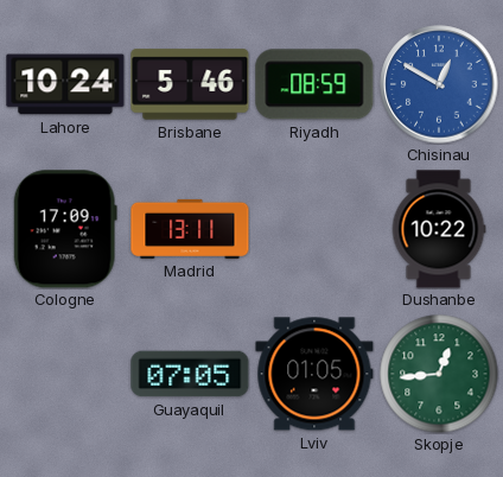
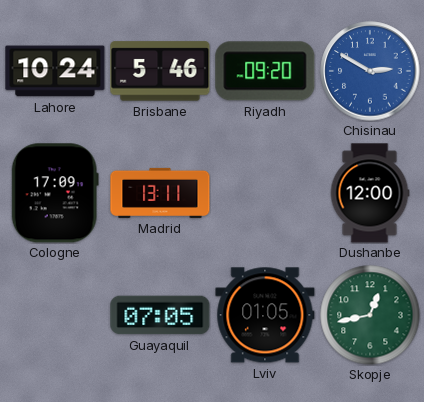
Riyadh: 08:59 -> 09:20
Chisinau: 12:50 -> 2:50
Dushanbe: 10:22 -> 12:00
Skopje: 12:44 -> 12:43
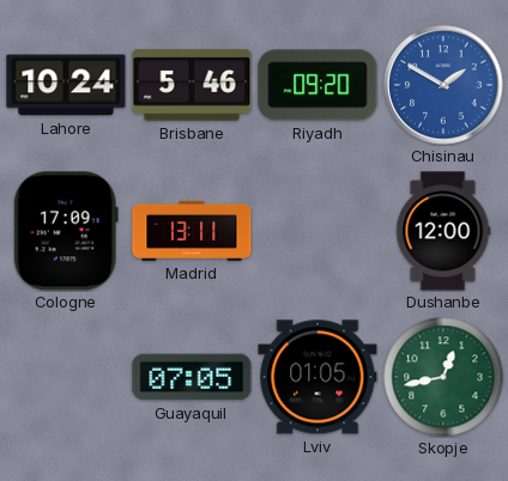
Chisinau: 2:50 -> 1:50
